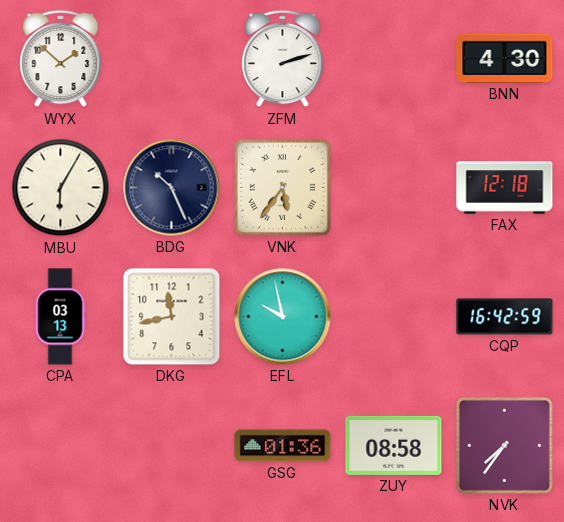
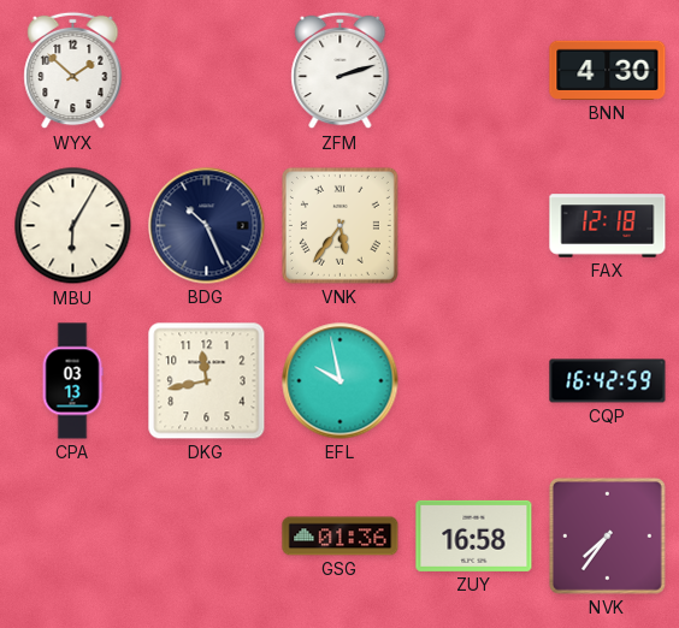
ZUY: 08:58 -> 16:58
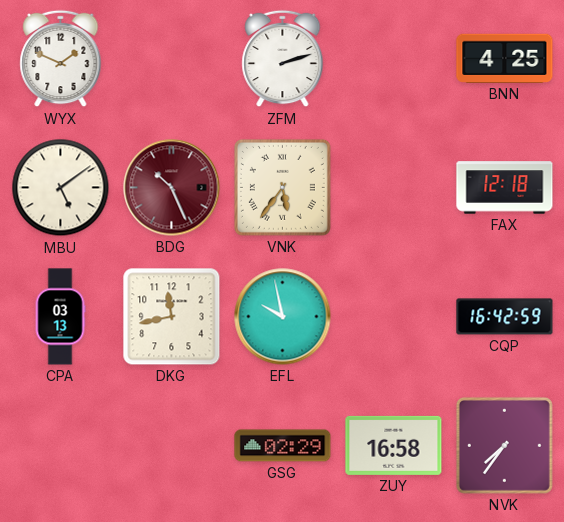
WYX: 1:52 -> 1:49
BNN: 4:30 -> 4:25
MBU: 6:05 -> 5:09
BDG dial: navy -> burgundy
GSG: 01:36 -> 02:29
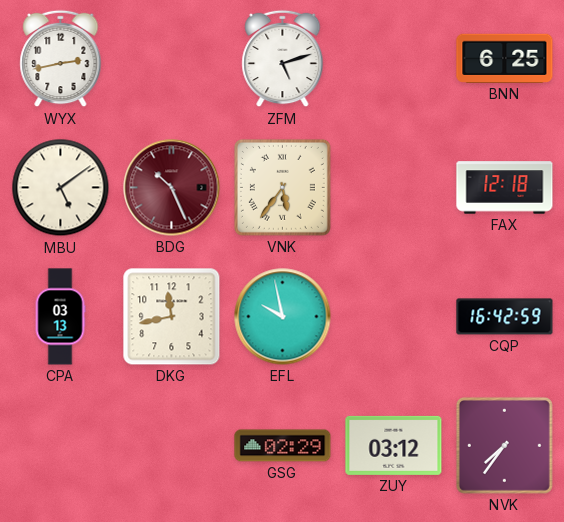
WYX: 1:49 -> 2:43
ZFM: 2:12 -> 5:12
BNN: 4:25 -> 6:25
ZUY: 16:58 -> 03:12
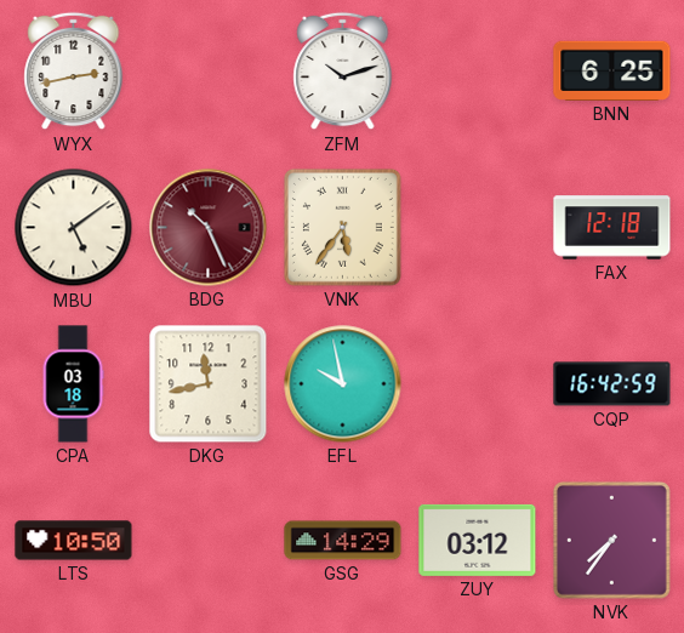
ZFM: 5:12 -> 10:12
CPA: 03:13 -> 03:18
LTS: none -> 10:50
GSG: 02:29 -> 14:29
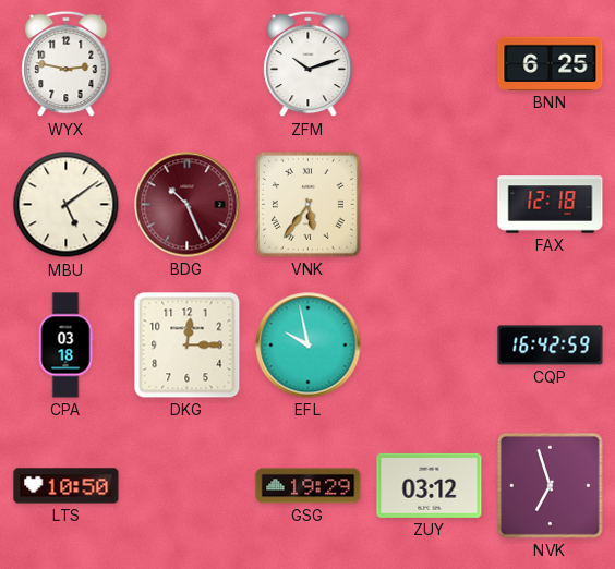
WYX: 2:43 -> 2:47
DKG: 11:43 -> 12:15
GSG: 14:29 -> 19:29
NVK: 7:36 -> 6:57
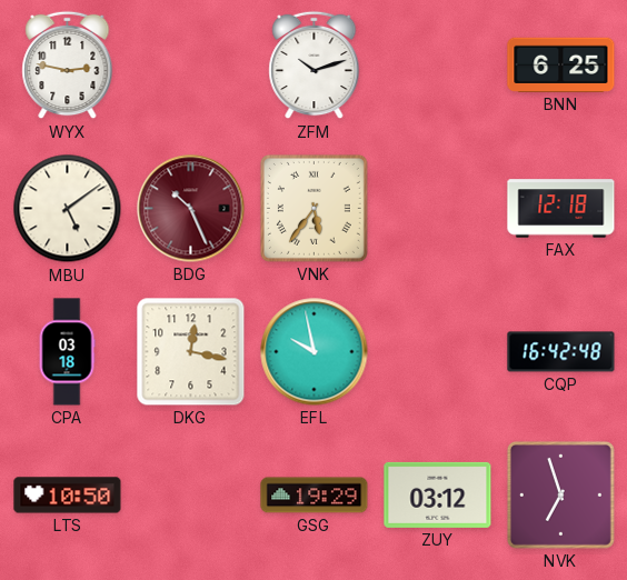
DKG: 12:15 -> 12:17
CQP: 16:42:59 -> 16:42:48
